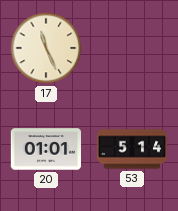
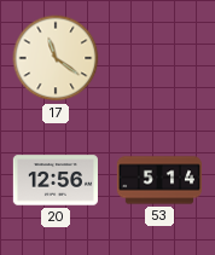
17: 11:26 -> 11:21
20: 01:01 -> 12:56
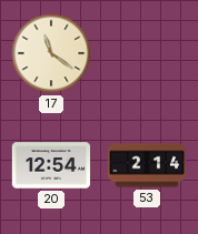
20: 12:56 -> 12:54
53: 5:14 -> 2:14
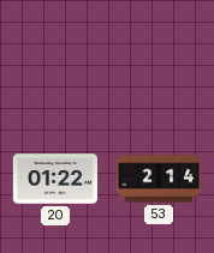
17: 11:21 -> none
20: 12:54 -> 01:22
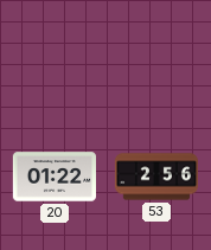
53: 2:14 -> 2:56
